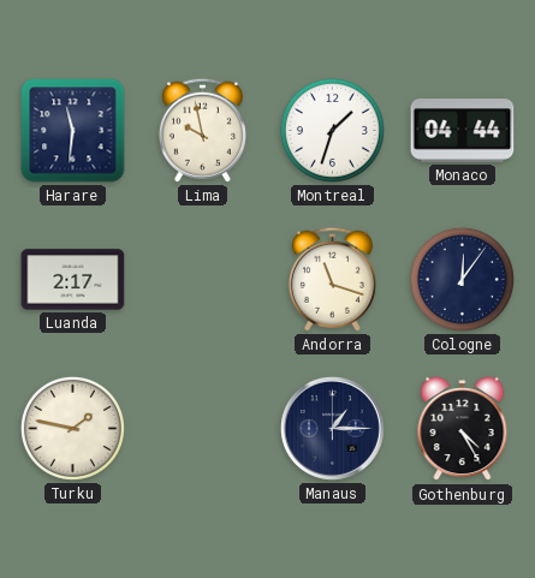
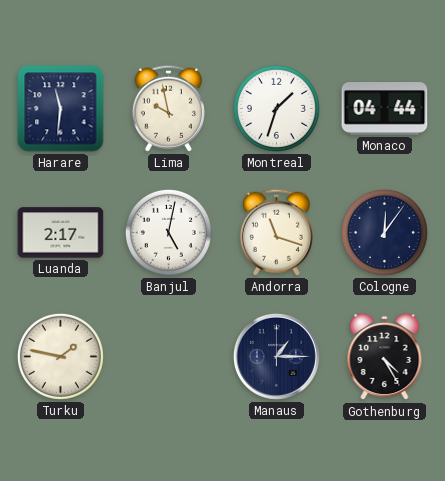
Banjul: none -> 5:02
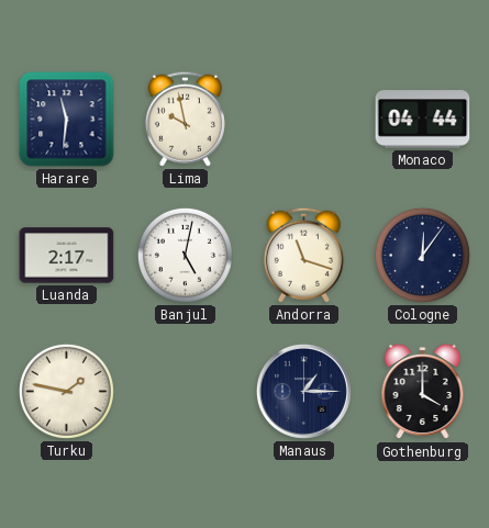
Montreal: 1:33 -> none
Gothenburg: 4:25 -> 4:00
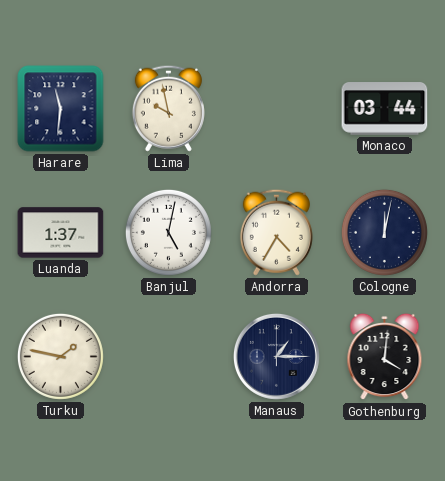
Monaco: 04:44 -> 03:44
Luanda: 2:17 -> 1:37
Andorra: 11:18 -> 4:35
Cologne: 12:06 -> 12:02
Gothenburg: 4:00 -> 4:01
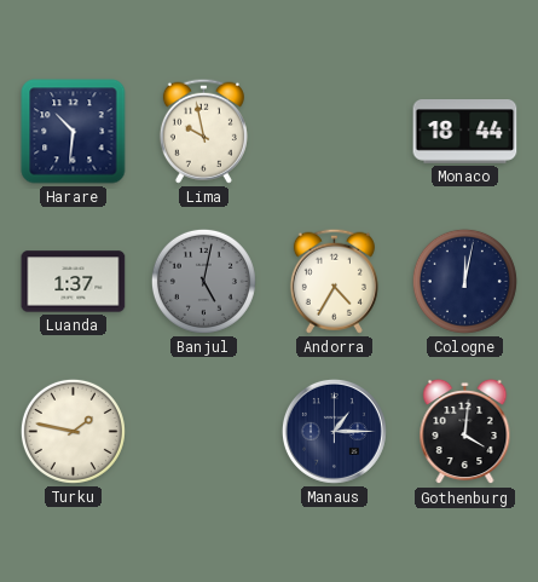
Harare: 11:31 -> 10:31
Monaco: 03:44 -> 18:44
Banjul dial: white -> grey
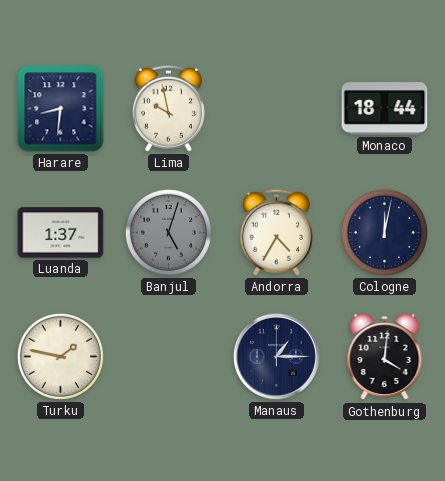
Harare: 10:31 -> 8:31
Banjul: 5:02 -> 5:03
